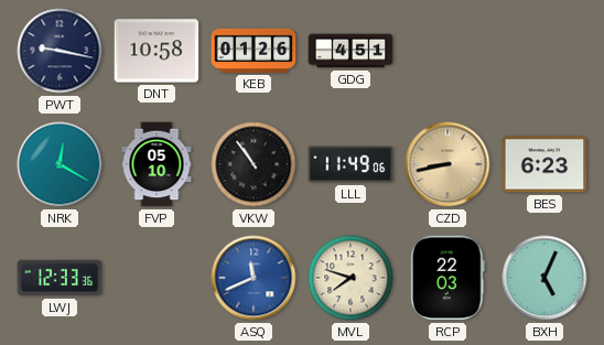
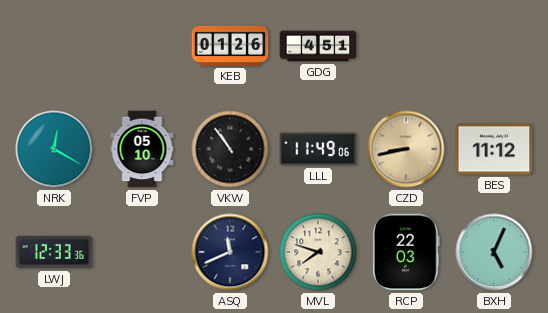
PWT: 9:17 -> none
DNT: 10:58 -> none
BES: 6:23 -> 11:12
ASQ dial: blue -> navy
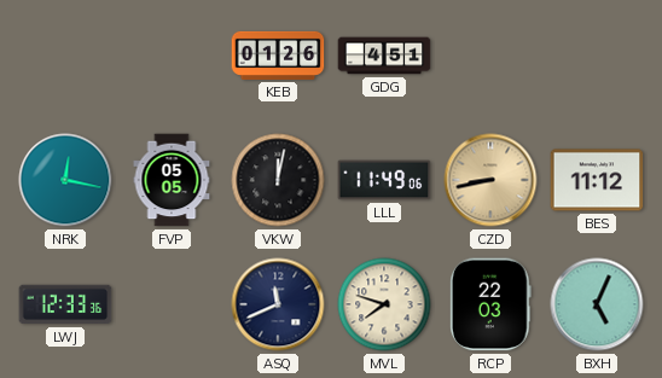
NRK: 12:20 -> 12:17
FVP: 05:10 -> 05:05
VKW: 10:54 -> 12:02
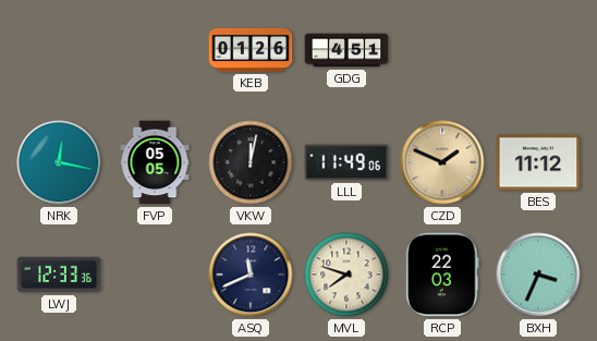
CZD: 8:43 -> 1:49
BXH: 5:04 -> 3:34
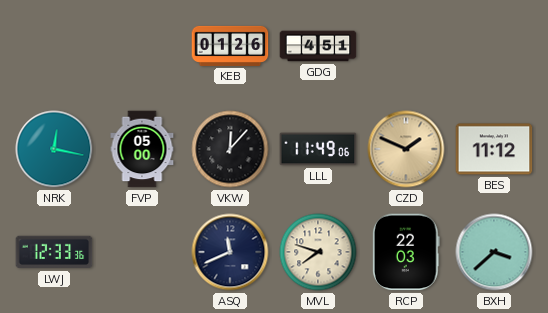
FVP: 05:05 -> 05:00
VKW: 12:02 -> 12:07
BXH: 3:34 -> 3:38
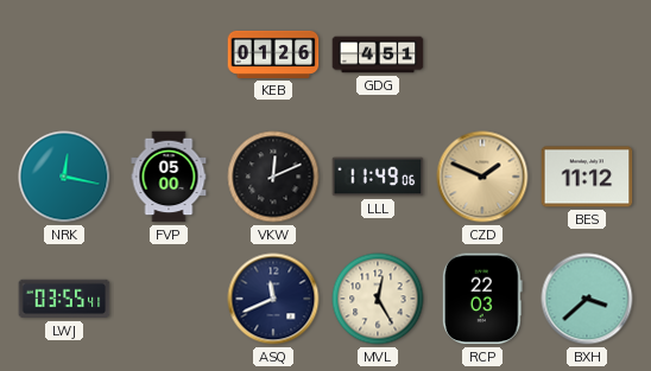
VKW: 12:07 -> 12:11
LWJ: 12:33 -> 03:55
MVL: 7:48 -> 12:25
